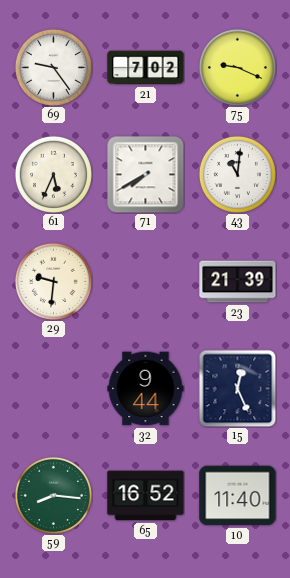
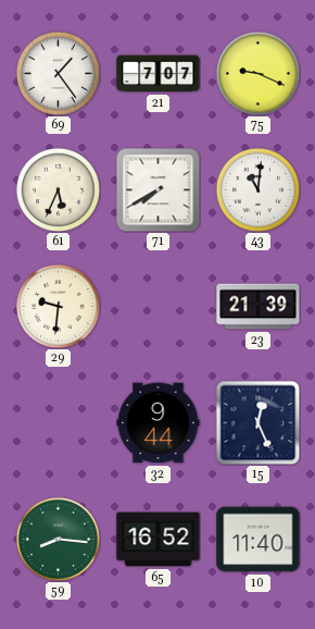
69: 9:24 -> 1:24
21: 7:02 -> 7:07
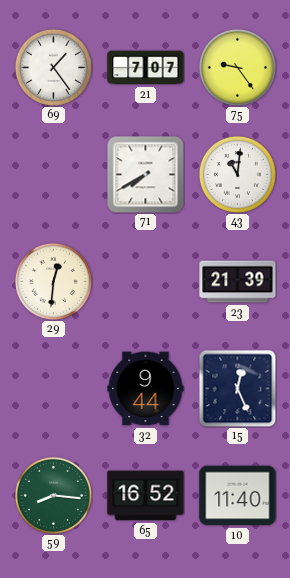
75: 9:19 -> 9:24
61: 5:34 -> none
29: 9:31 -> 12:31
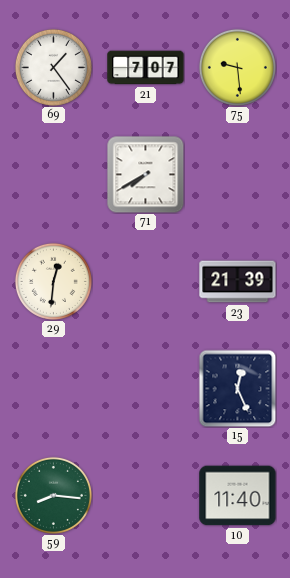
75: 9:24 -> 9:29
43: 11:01 -> none
32: 9:44 -> none
65: 16:52 -> none
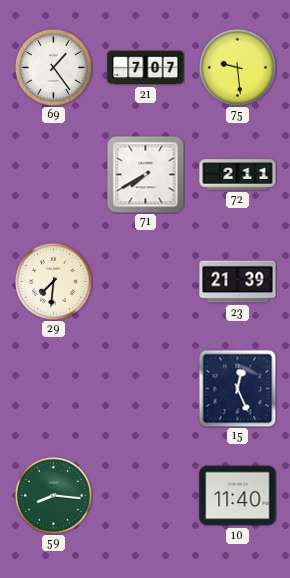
72: none -> 2:11
29: 12:31 -> 7:31
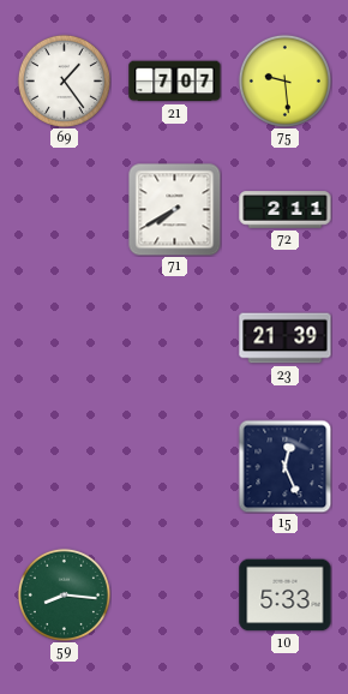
29: 7:31 -> none
10: 11:40 -> 5:33
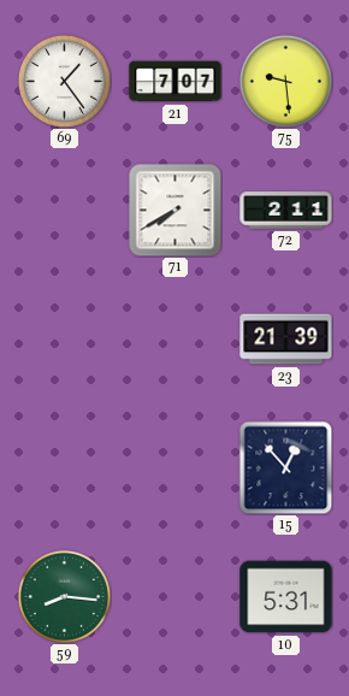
15: 12:26 -> 12:53
10: 5:33 -> 5:31
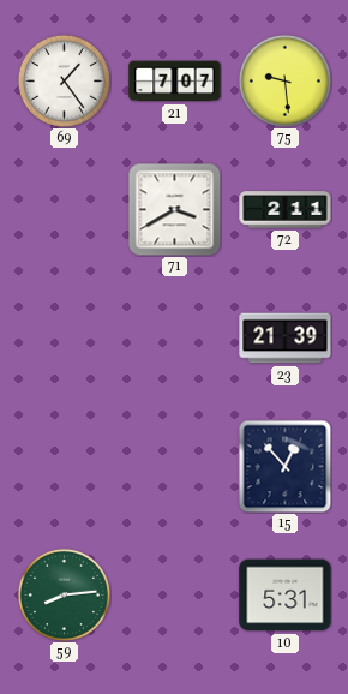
71: 7:40 -> 3:40
59: 8:16 -> 8:14
